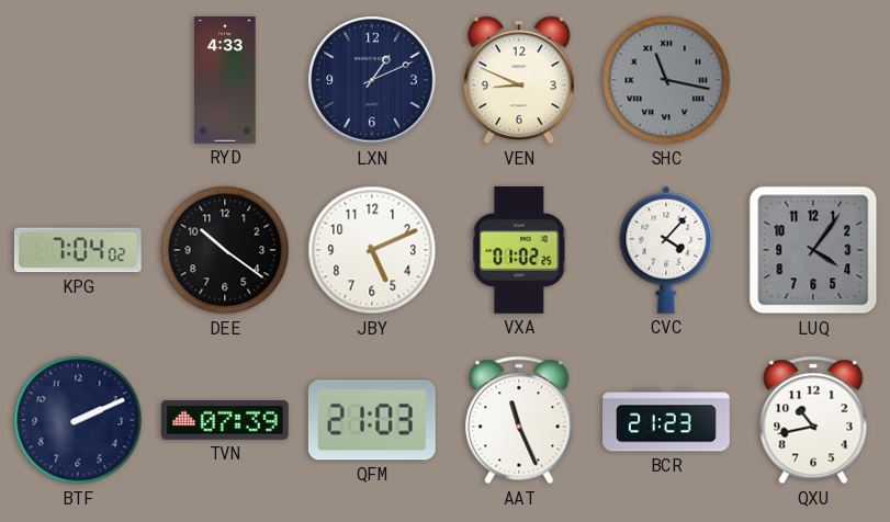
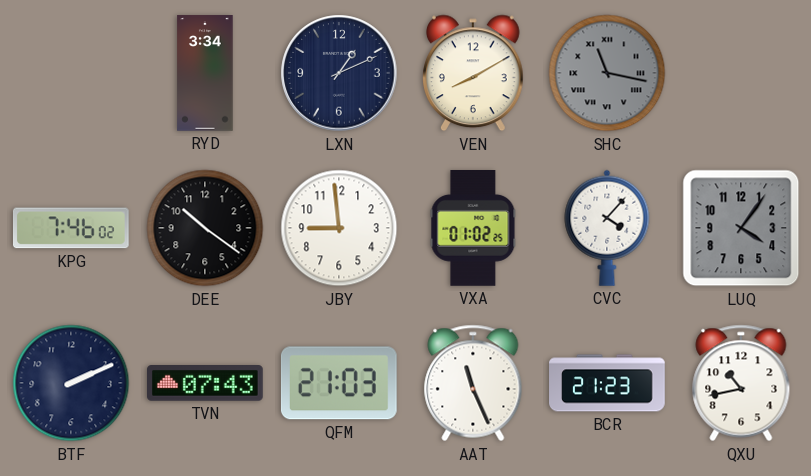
RYD: 4:33 -> 3:34
VEN: 8:49 -> 8:10
KPG: 7:04 -> 7:46
JBY: 5:11 -> 8:59
TVN: 07:39 -> 07:43
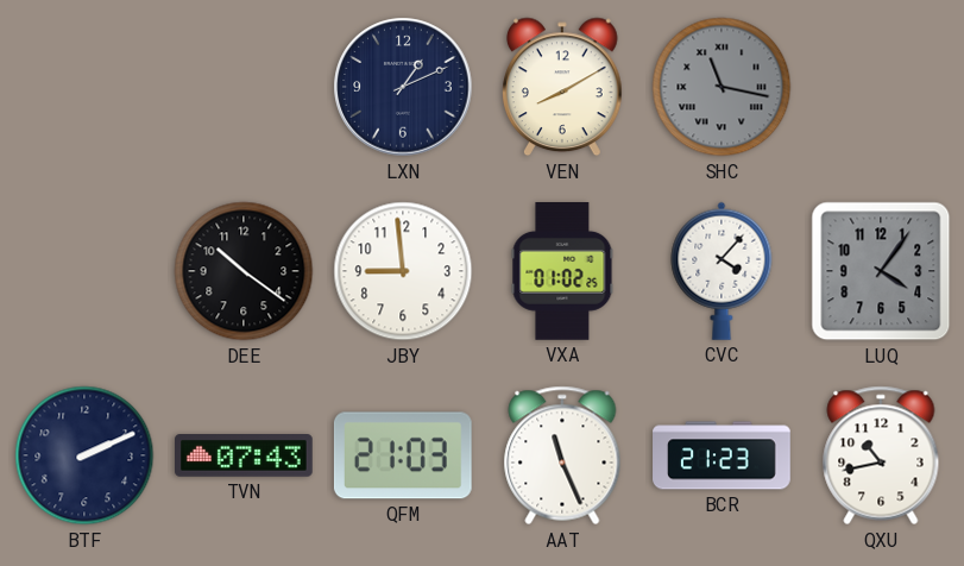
RYD: 3:34 -> none
KPG: 7:46 -> none
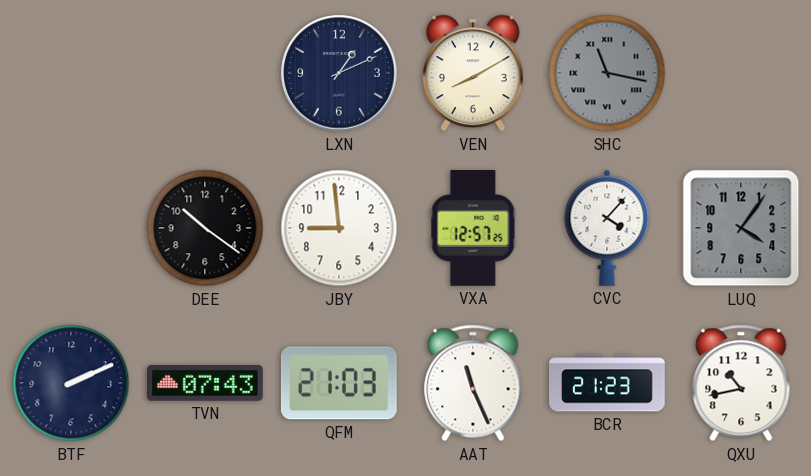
VXA: 01:02 -> 12:57
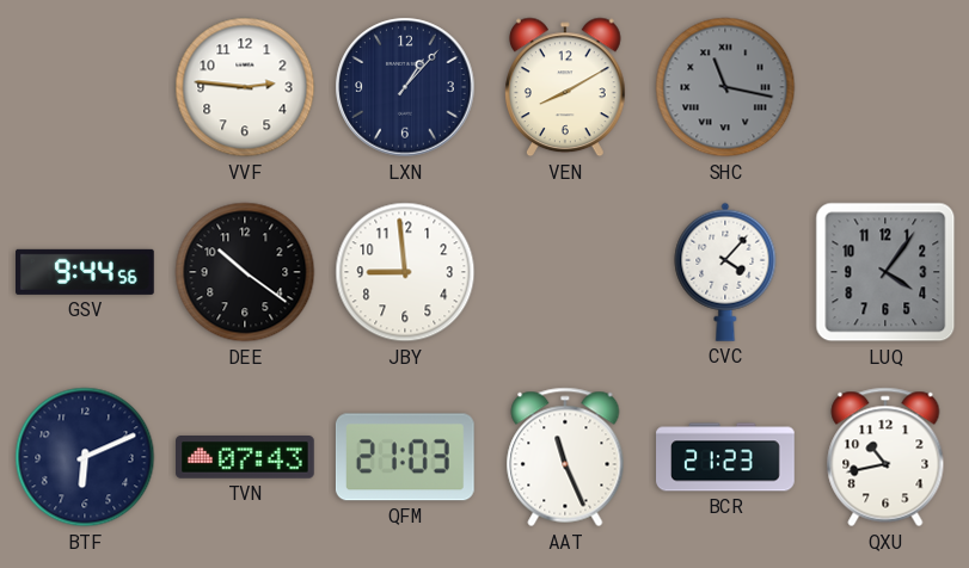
VVF: none -> 2:46
LXN: 1:11 -> 1:07
GSV: none -> 9:44
VXA: 12:57 -> none
BTF: 2:11 -> 6:11
